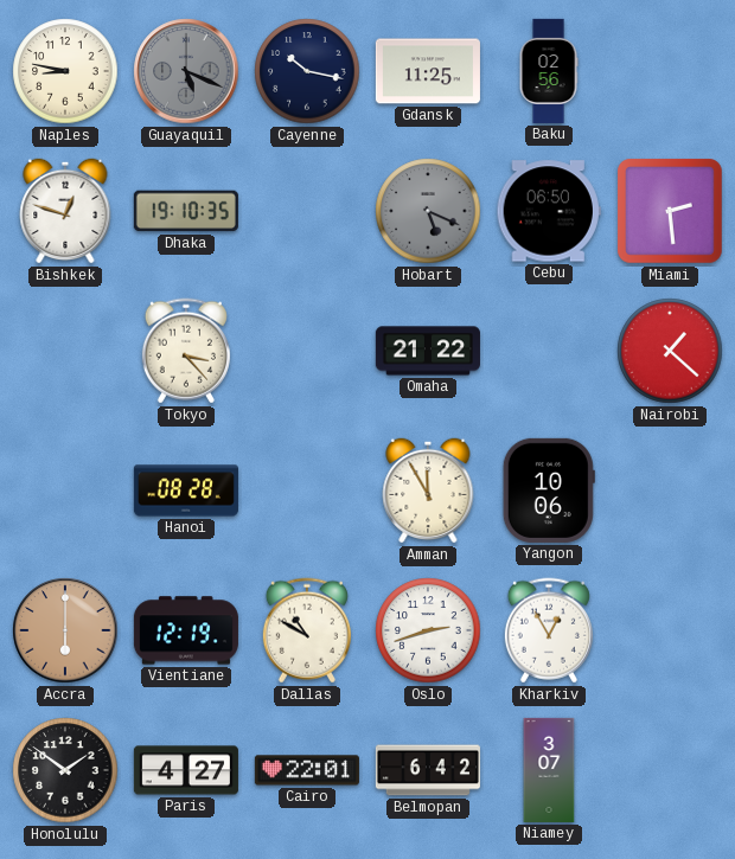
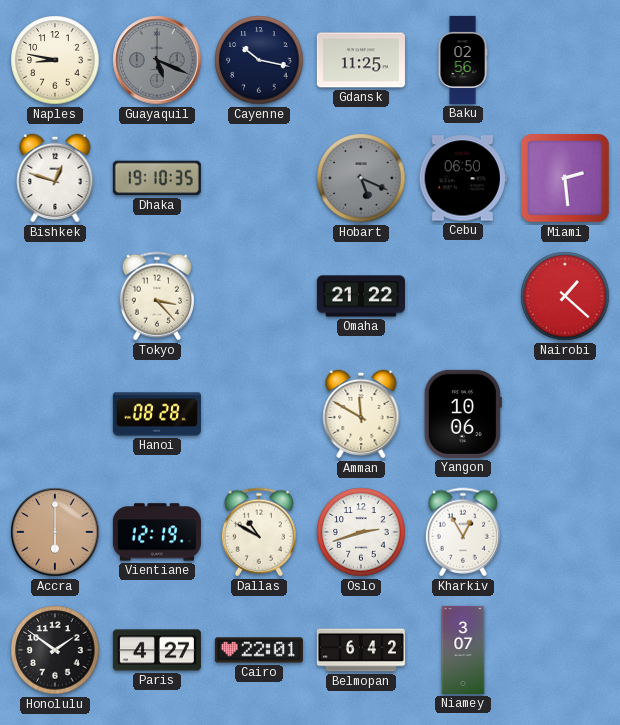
Amman: 11:55 -> 11:50
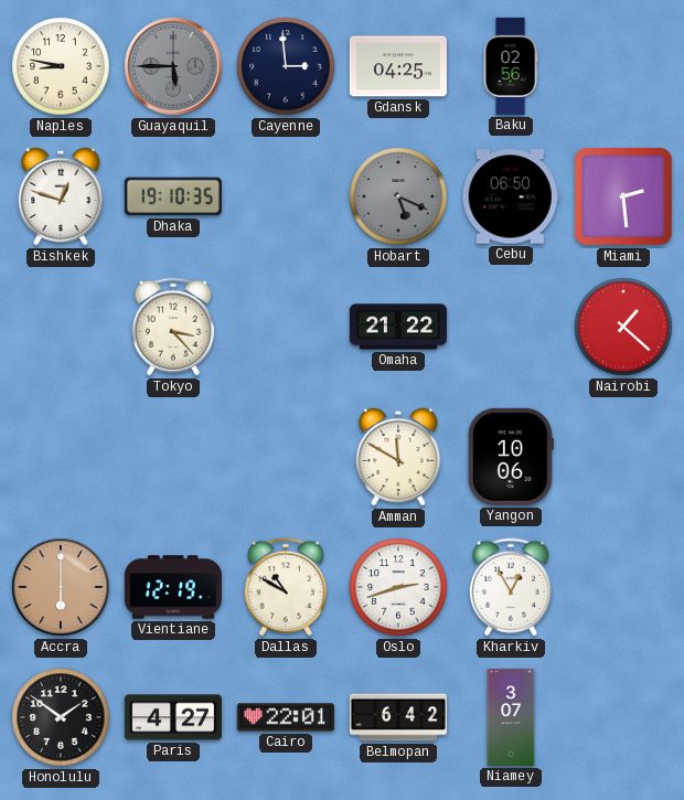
Guayaquil: 5:19 -> 5:45
Cayenne: 10:17 -> 2:59
Gdansk: 11:25 -> 04:25
Hanoi: 08:28 -> none
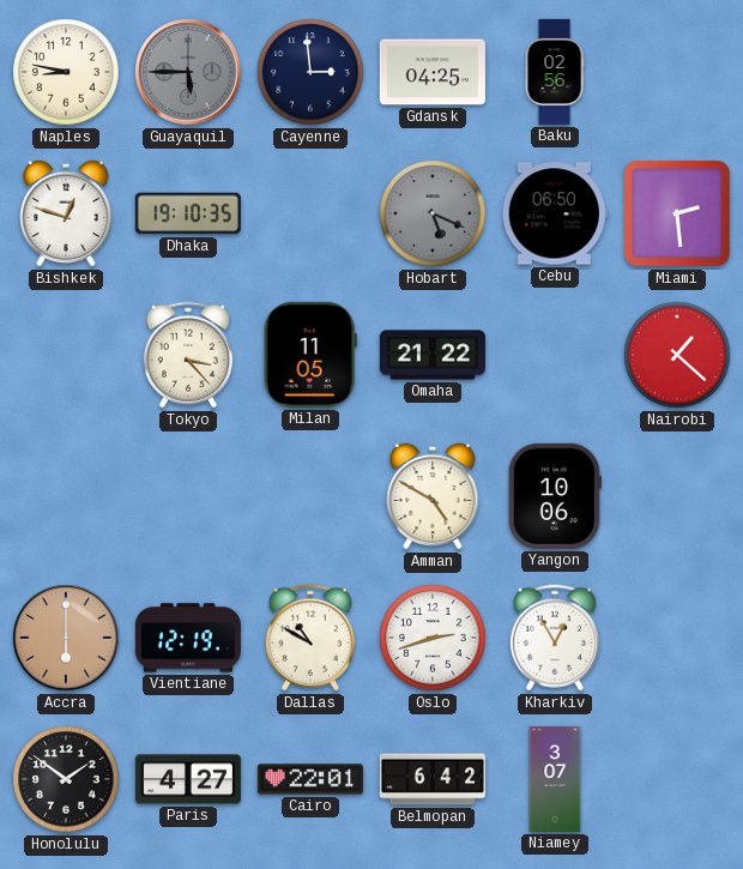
Milan: none -> 11:05
Amman: 11:50 -> 4:50
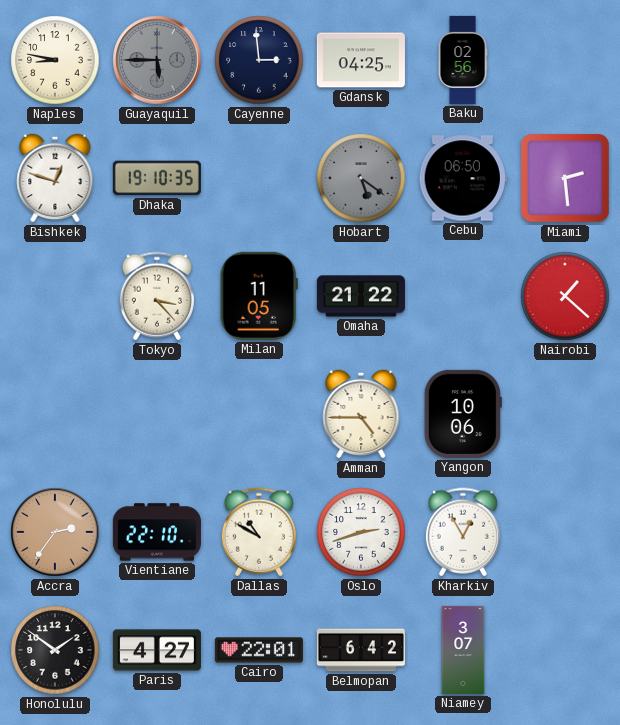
Hobart: 5:19 -> 5:21
Amman: 4:50 -> 4:45
Accra: 6:00 -> 2:36
Vientiane: 12:19 -> 22:10
